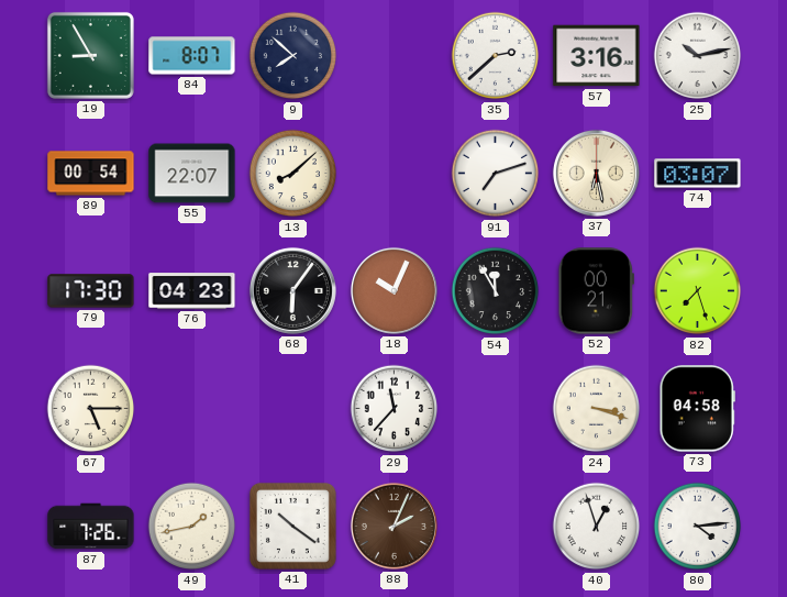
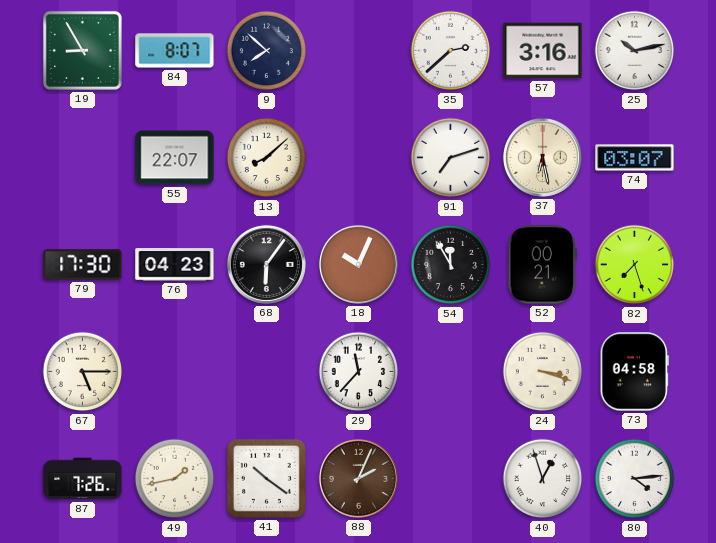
89: 00:54 -> none
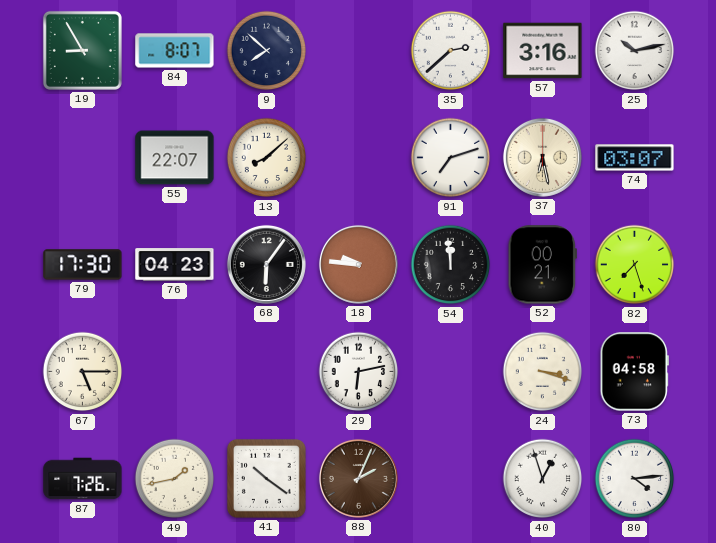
18: 10:04 -> 9:46
54: 11:55 -> 11:59
29: 11:37 -> 6:13
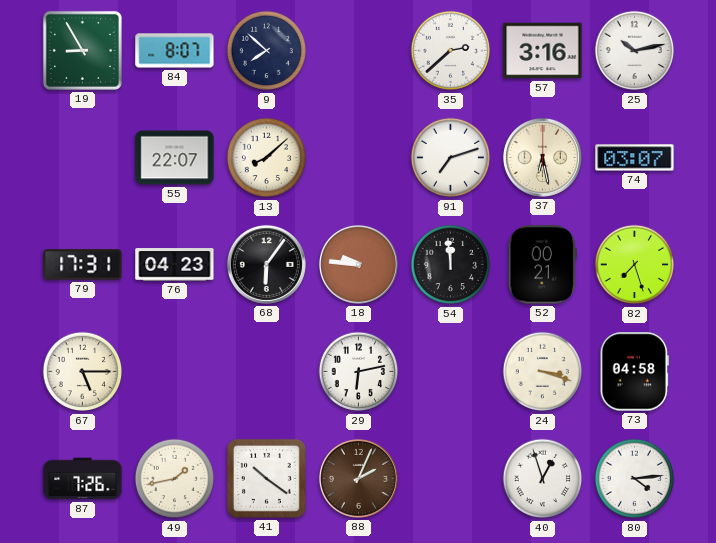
79: 17:30 -> 17:31
